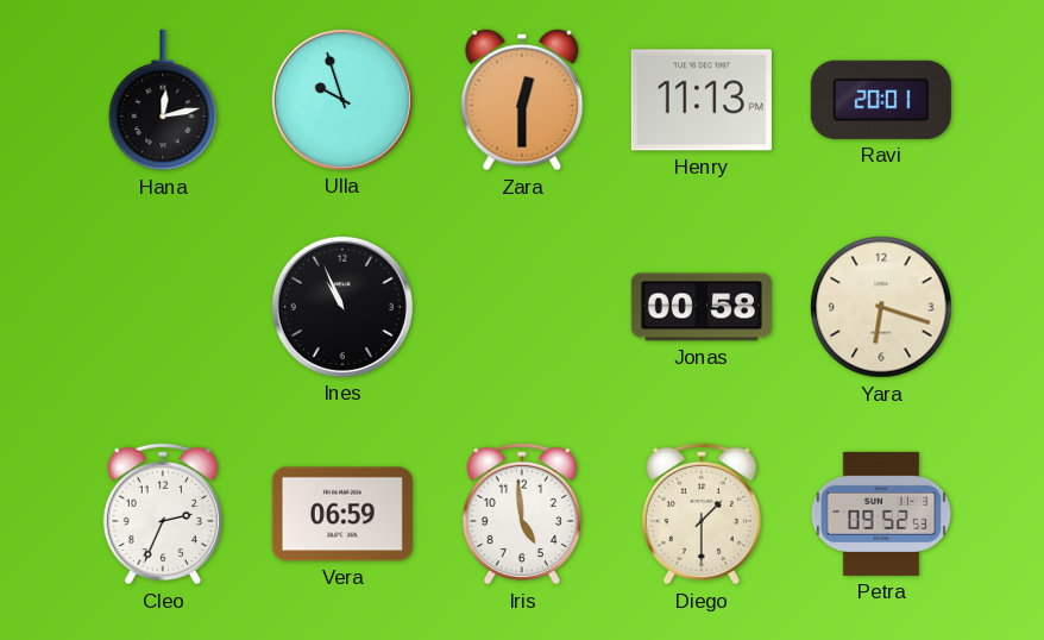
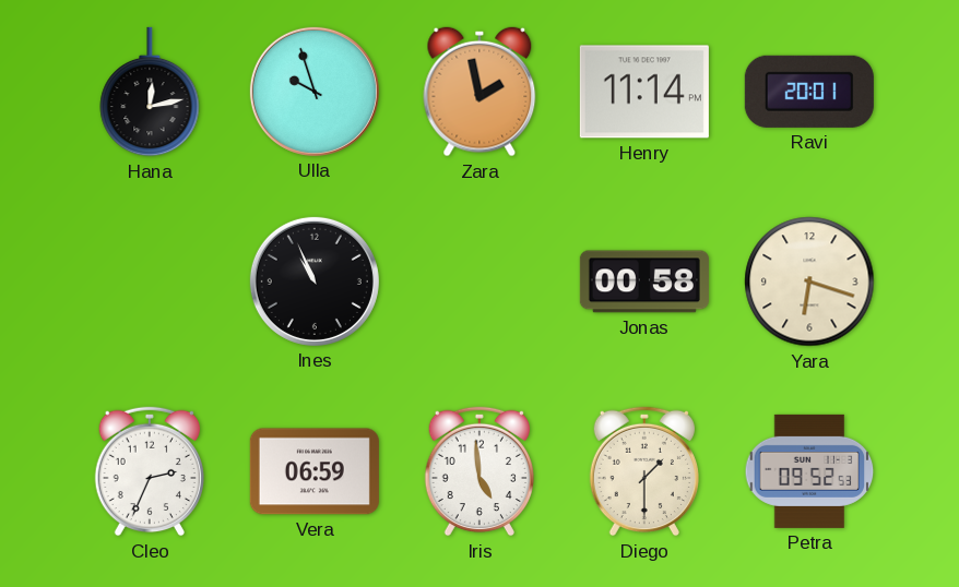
Zara: 12:30 -> 1:58
Henry: 11:13 -> 11:14
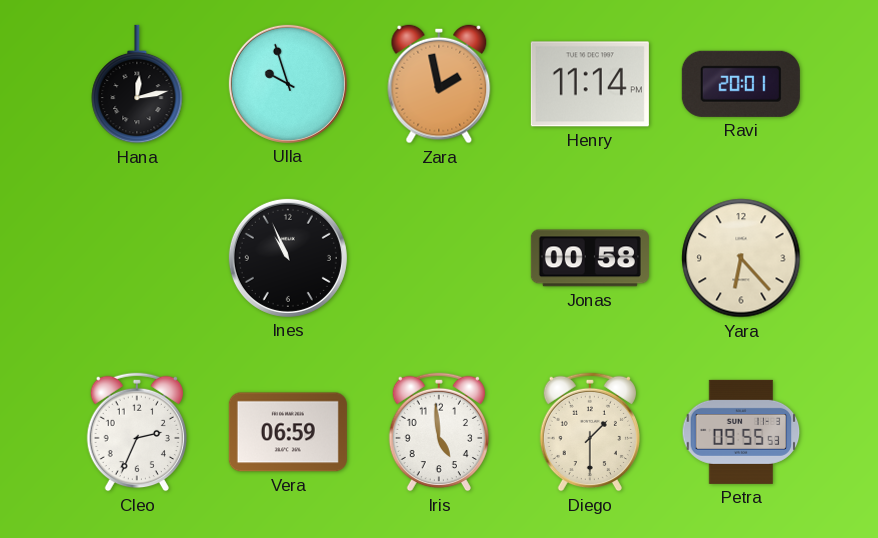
Yara: 6:18 -> 6:23
Petra: 09:52 -> 09:55
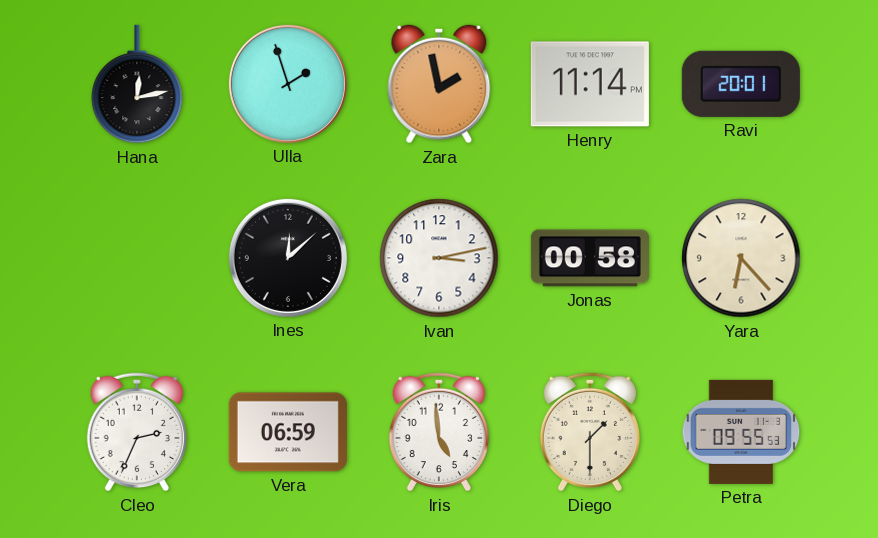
Ulla: 9:57 -> 1:57
Ines: 10:56 -> 12:08
Ivan: none -> 3:13
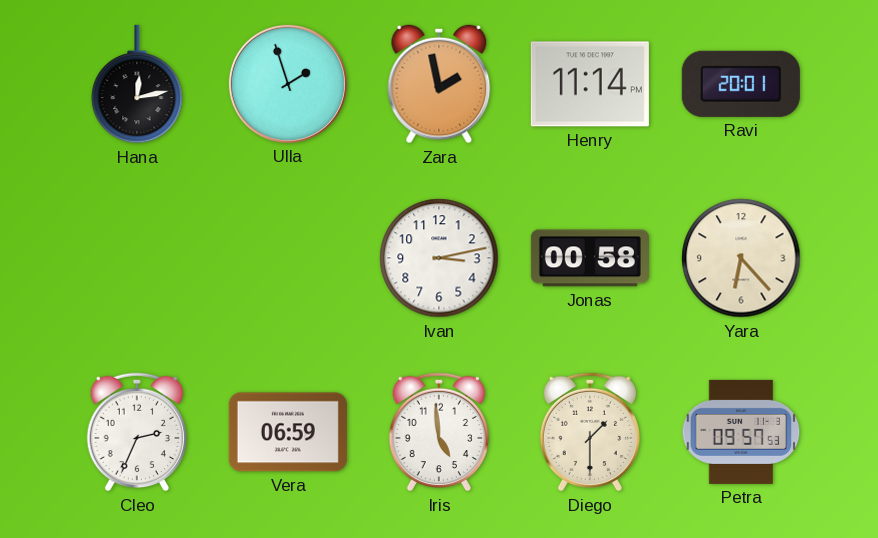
Ines: 12:08 -> none
Petra: 09:55 -> 09:57
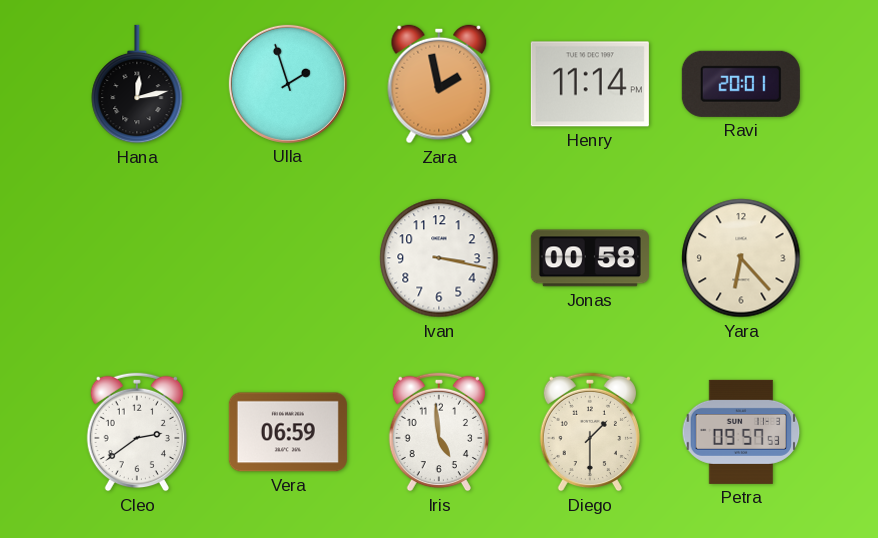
Ivan: 3:13 -> 3:17
Cleo: 2:34 -> 2:39
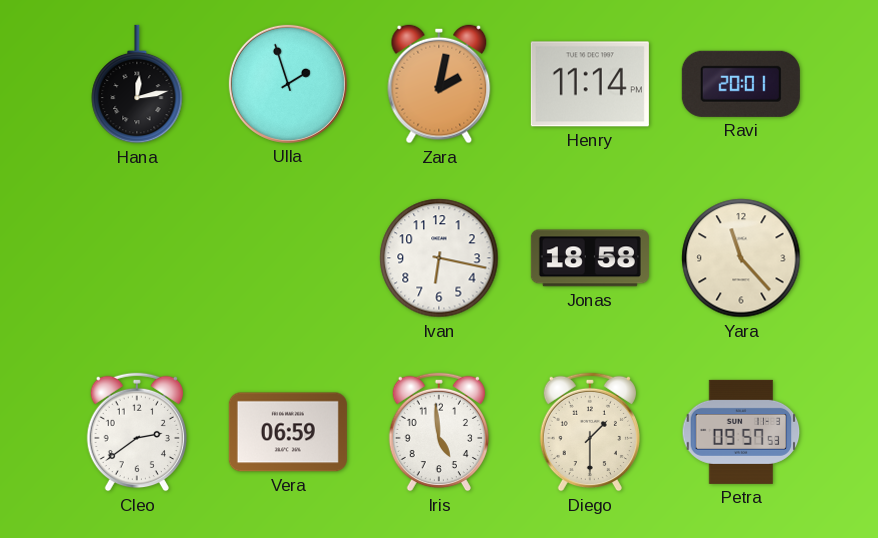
Zara: 1:58 -> 2:02
Ivan: 3:17 -> 6:17
Jonas: 00:58 -> 18:58
Yara: 6:23 -> 11:23
